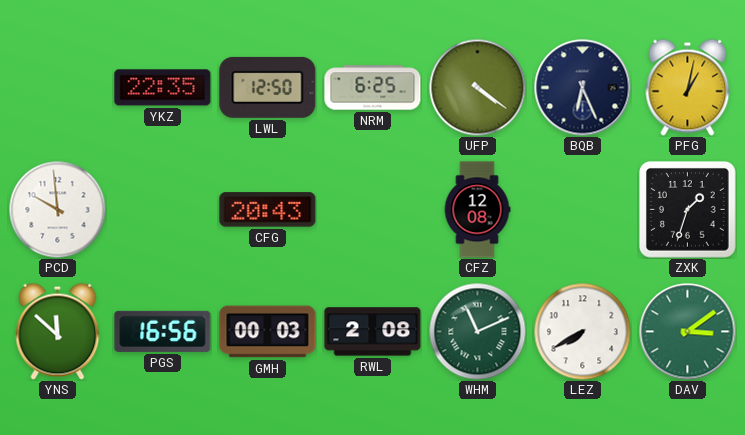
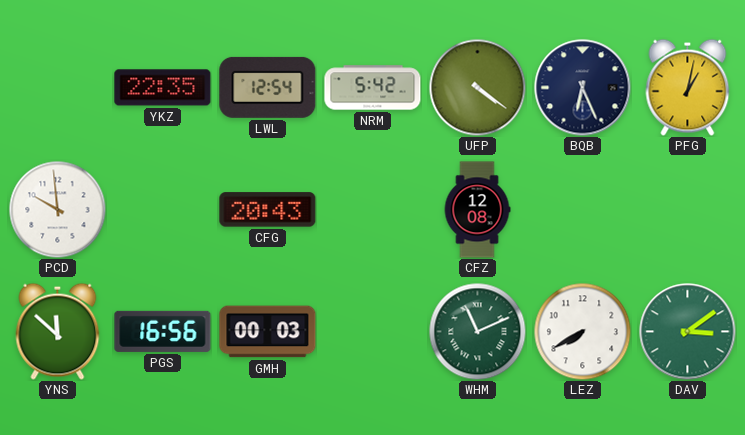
LWL: 12:50 -> 12:54
NRM: 6:25 -> 5:42
ZXK: 1:33 -> none
RWL: 2:08 -> none
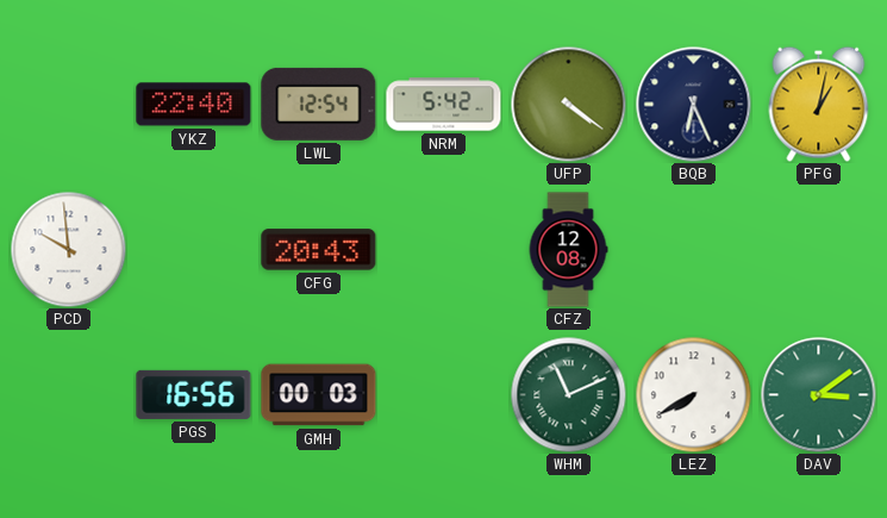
YKZ: 22:35 -> 22:40
YNS: 11:52 -> none
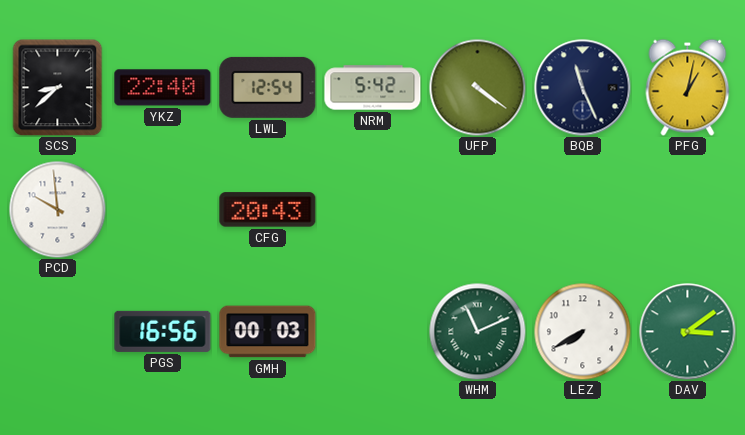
SCS: none -> 8:38
BQB: 6:26 -> 11:26
CFZ: 12:08 -> none
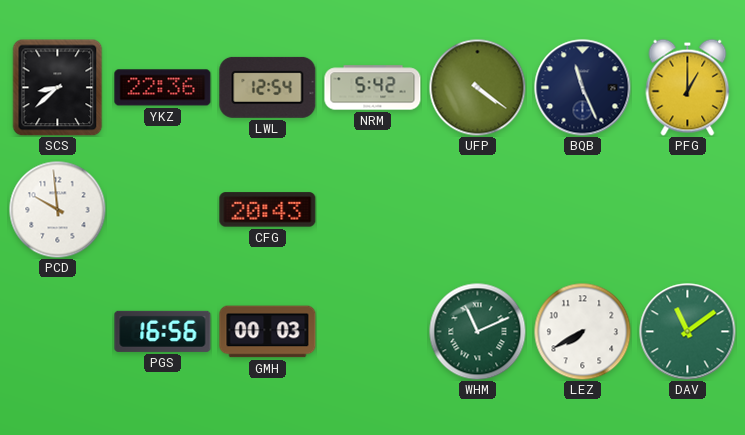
YKZ: 22:40 -> 22:36
PFG: 1:02 -> 1:00
DAV: 3:09 -> 11:09
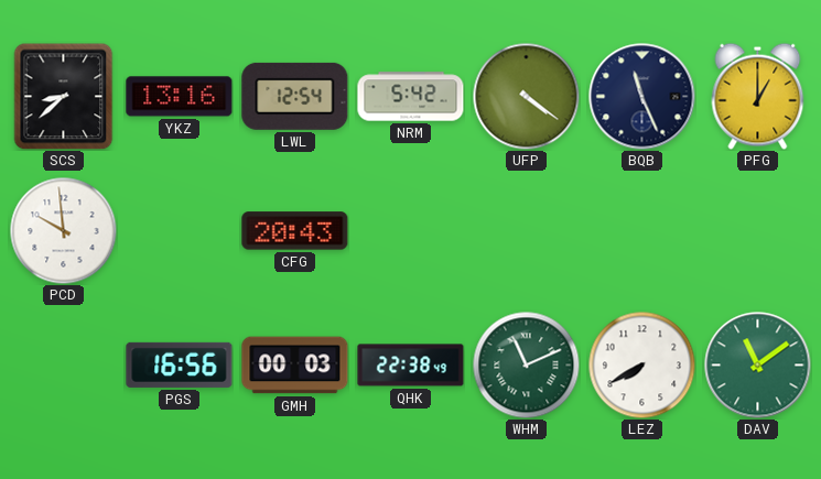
YKZ: 22:36 -> 13:16
QHK: none -> 22:38
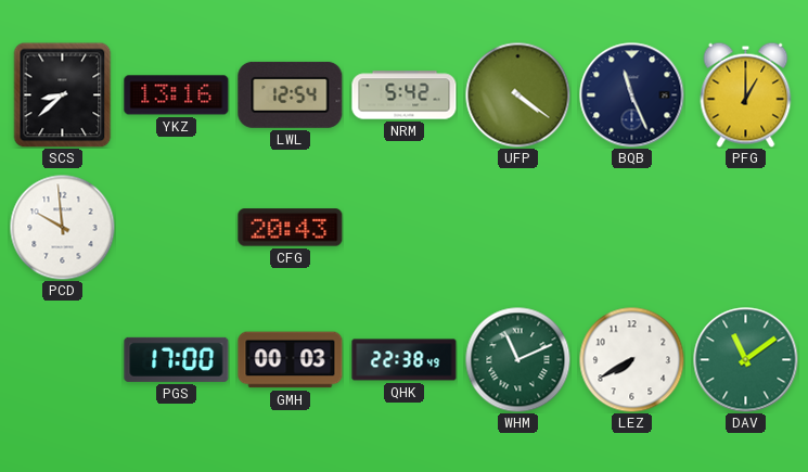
PGS: 16:56 -> 17:00
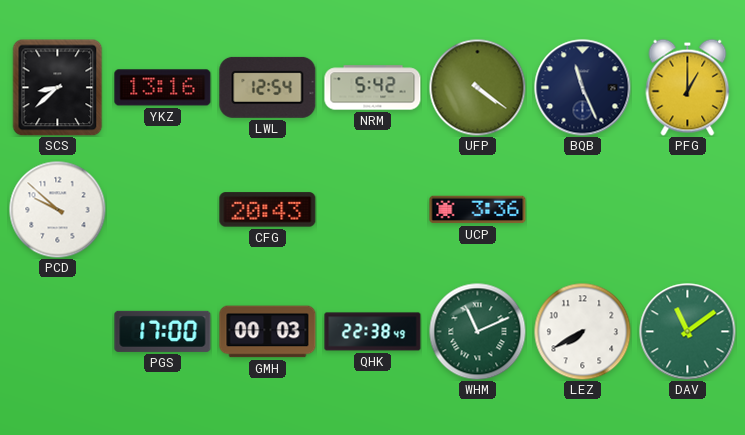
PCD: 9:59 -> 9:52
UCP: none -> 3:36
